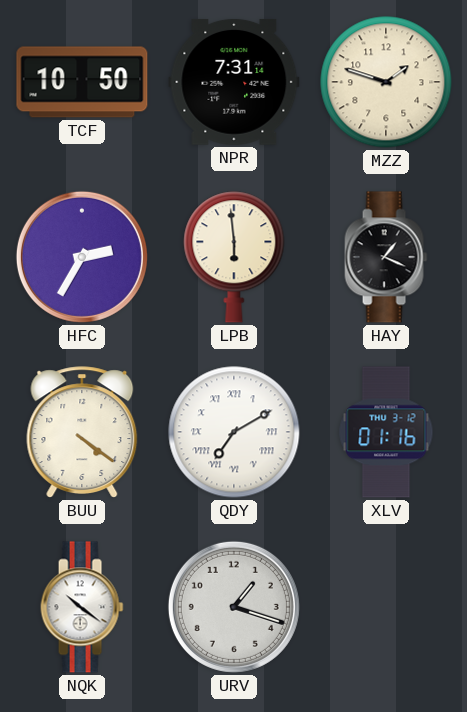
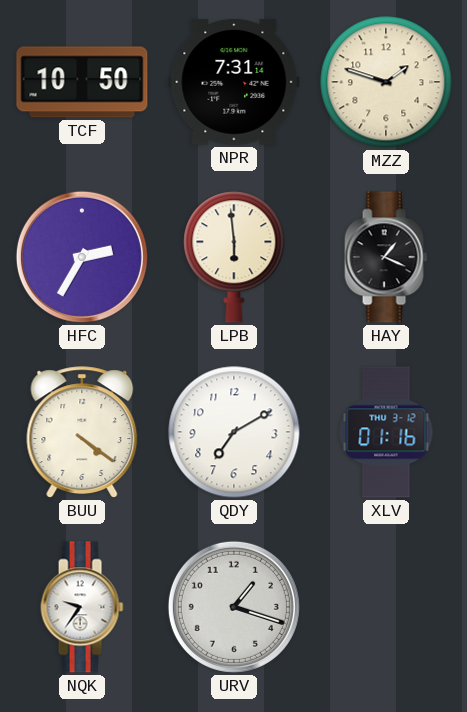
QDY numerals: Roman -> Arabic
NQK: 10:21 -> 9:36
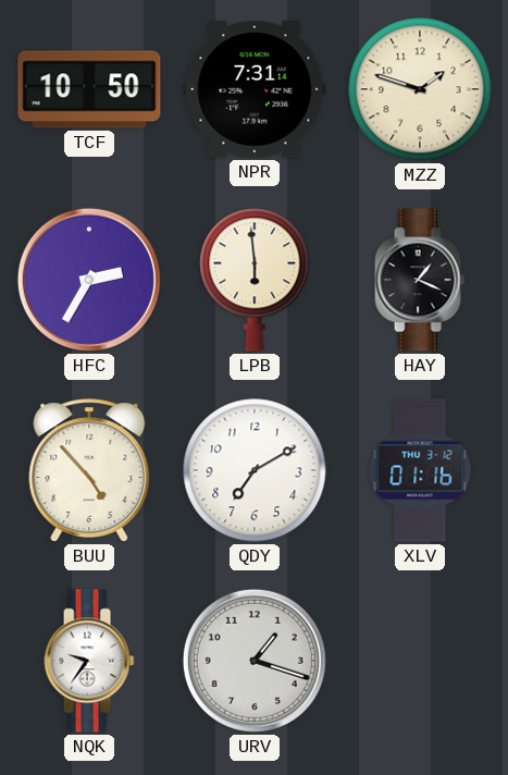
BUU: 4:21 -> 4:53
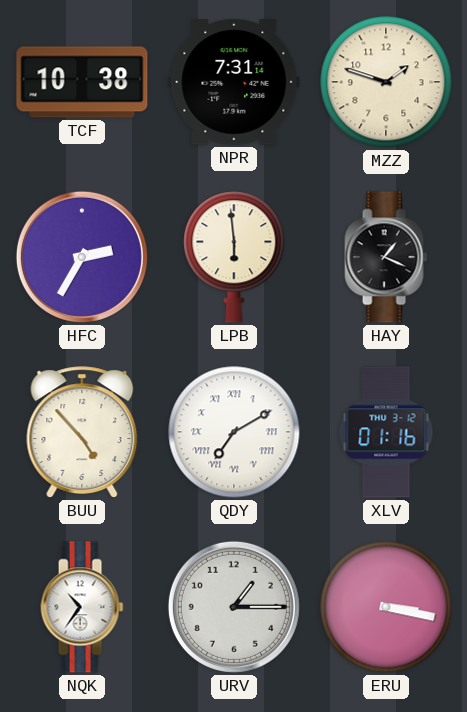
TCF: 10:50 -> 10:38
QDY numerals: Arabic -> Roman
NQK: 9:36 -> 10:36
URV: 1:18 -> 1:15
ERU: none -> 3:17
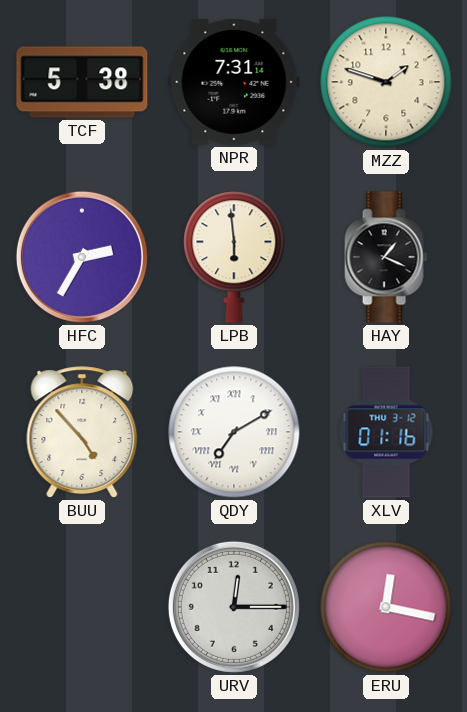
TCF: 10:38 -> 5:38
NQK: 10:36 -> none
URV: 1:15 -> 12:15
ERU: 3:17 -> 12:17
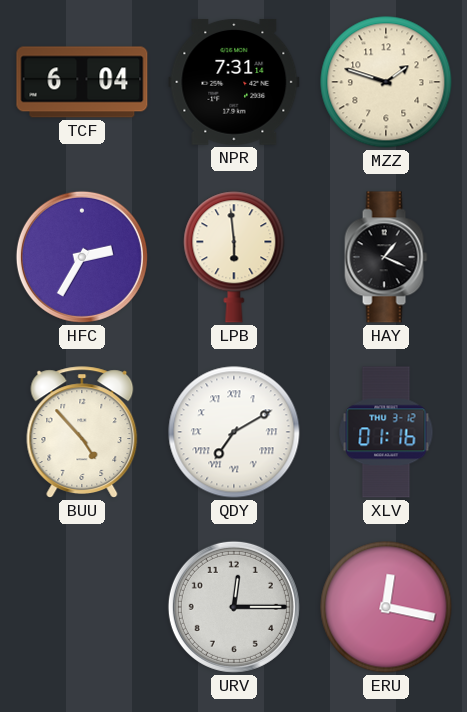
TCF: 5:38 -> 6:04
